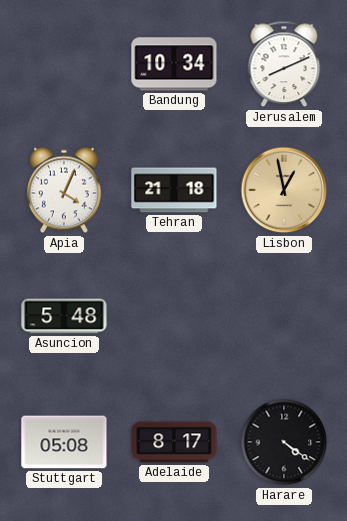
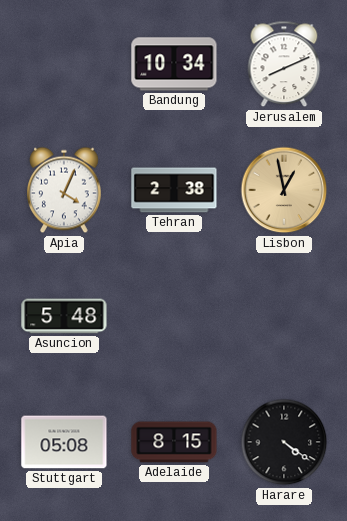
Tehran: 21:18 -> 2:38
Adelaide: 8:17 -> 8:15
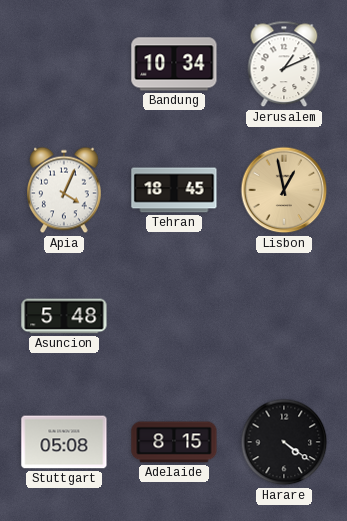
Jerusalem: 8:11 -> 1:11
Tehran: 2:38 -> 18:45
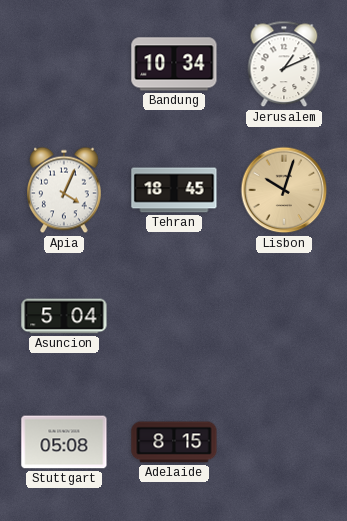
Lisbon: 12:58 -> 10:03
Asuncion: 5:48 -> 5:04
Harare: 4:21 -> none
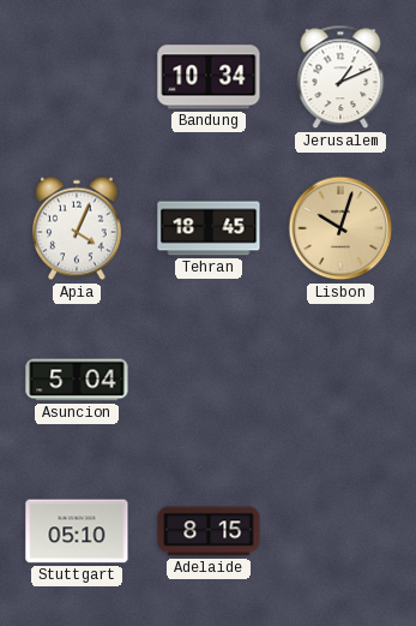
Stuttgart: 05:08 -> 05:10
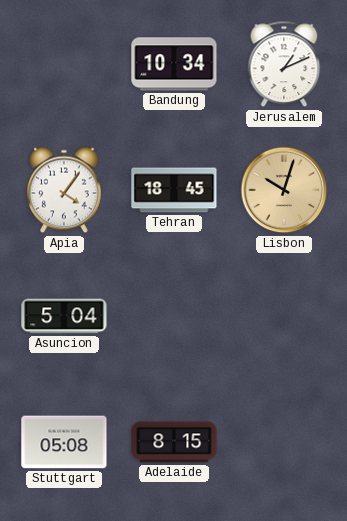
Apia: 4:04 -> 4:06
Stuttgart: 05:10 -> 05:08
